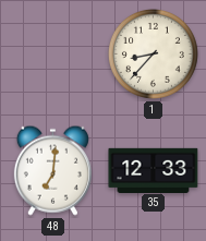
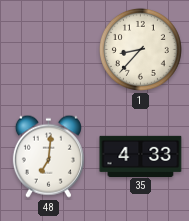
35: 12:33 -> 4:33
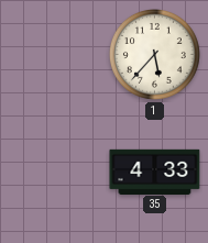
1: 8:37 -> 5:37
48: 7:01 -> none
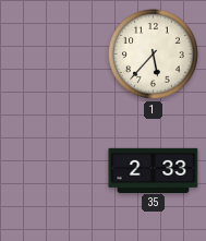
35: 4:33 -> 2:33
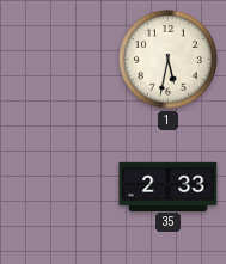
1: 5:37 -> 5:32
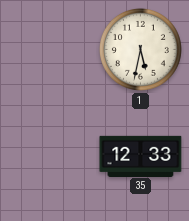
35: 2:33 -> 12:33
